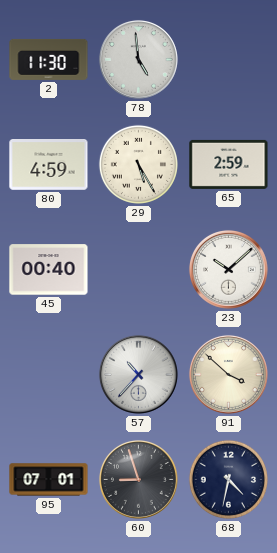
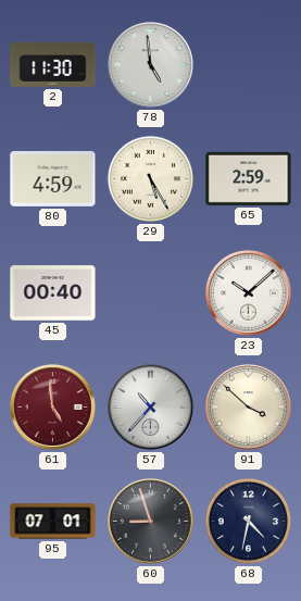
61: none -> 4:59
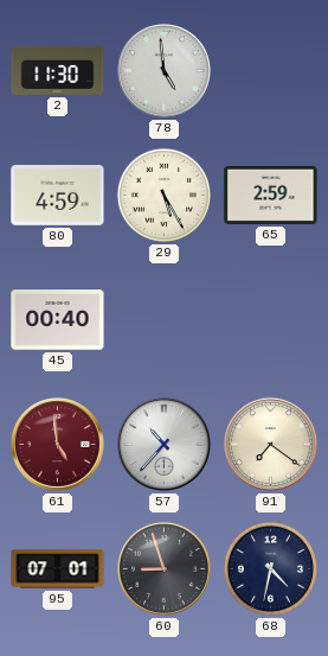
23: 10:08 -> none
91: 3:52 -> 7:21
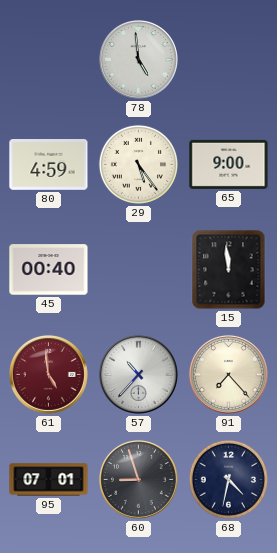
2: 11:30 -> none
29: 5:25 -> 5:24
65: 2:59 -> 9:00
15: none -> 11:59
91: 7:21 -> 7:23
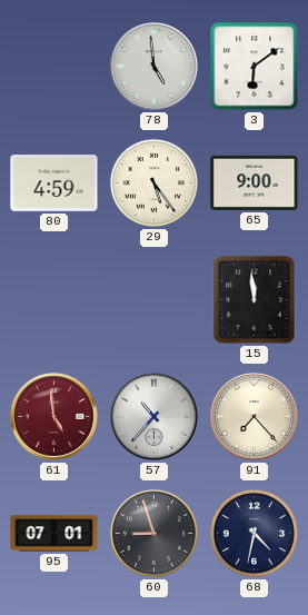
3: none -> 6:09
45: 00:40 -> none
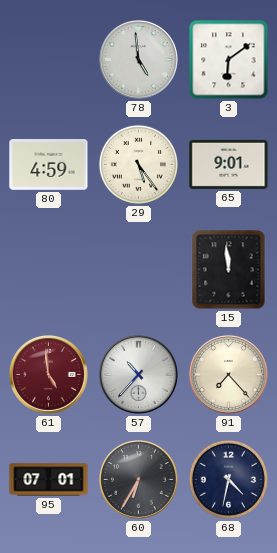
65: 9:00 -> 9:01
60: 8:57 -> 6:35
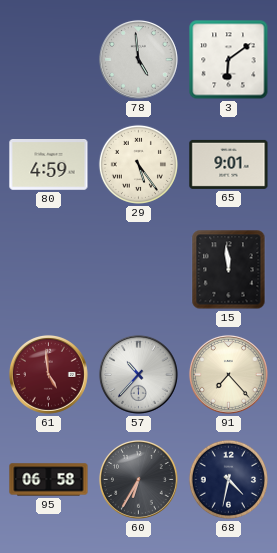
95: 07:01 -> 06:58
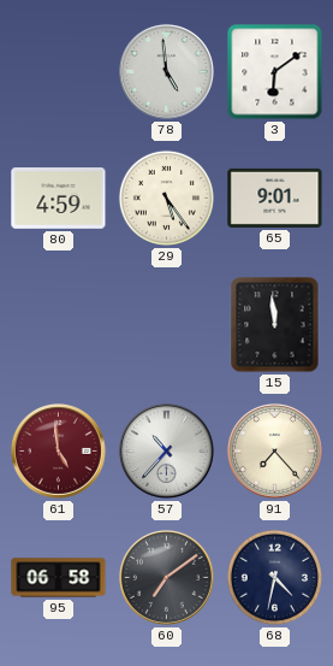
60: 6:35 -> 7:09
